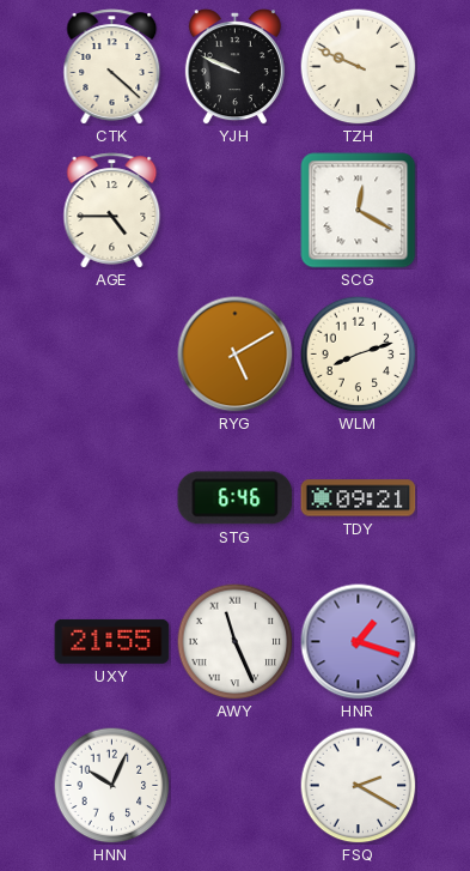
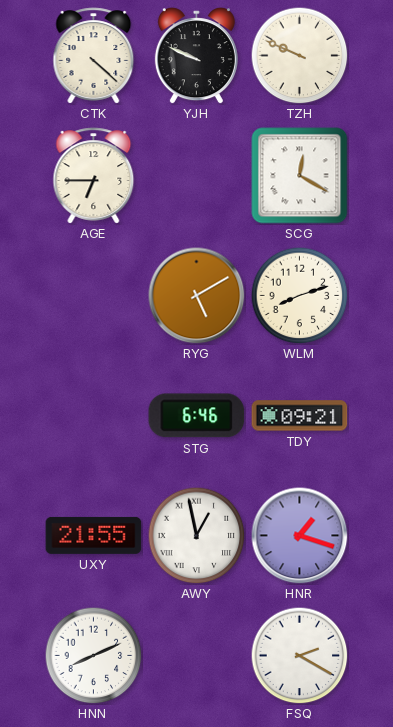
AGE: 4:45 -> 6:45
AWY: 11:26 -> 12:58
HNN: 10:04 -> 8:11
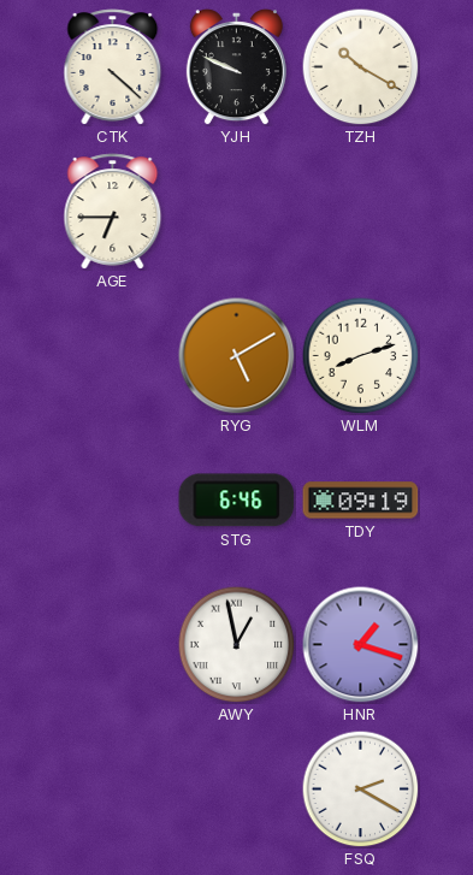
TZH: 9:49 -> 10:20
SCG: 12:20 -> none
TDY: 09:21 -> 09:19
UXY: 21:55 -> none
HNN: 8:11 -> none
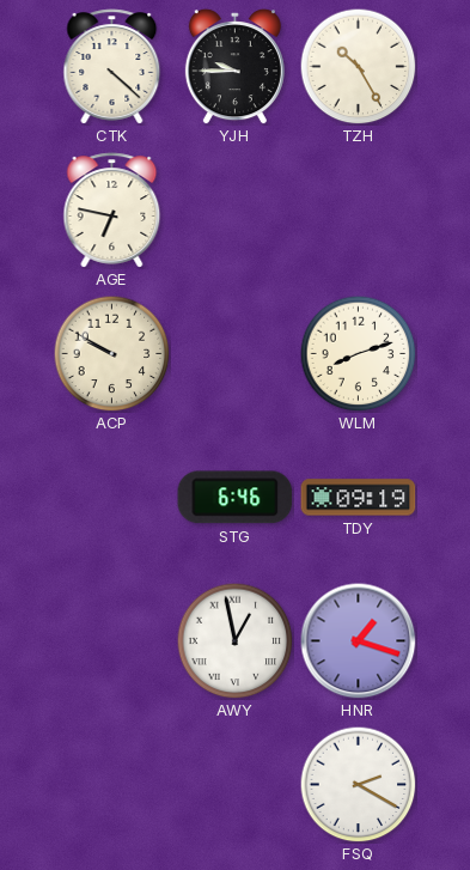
YJH: 9:49 -> 9:45
TZH: 10:20 -> 10:25
AGE: 6:45 -> 6:47
ACP: none -> 9:50
RYG: 5:10 -> none
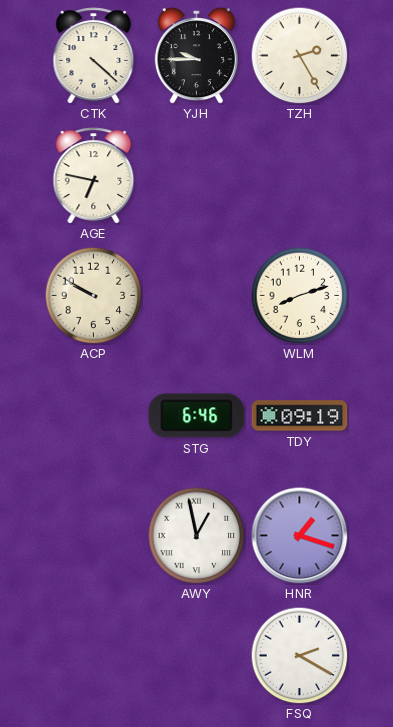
TZH: 10:25 -> 2:25
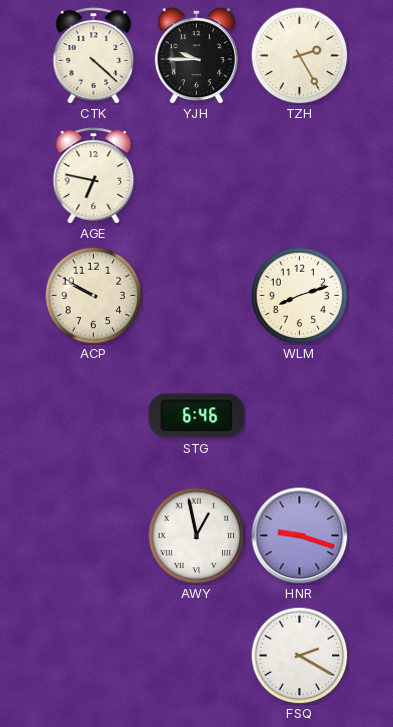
TDY: 09:19 -> none
HNR: 1:18 -> 9:18
